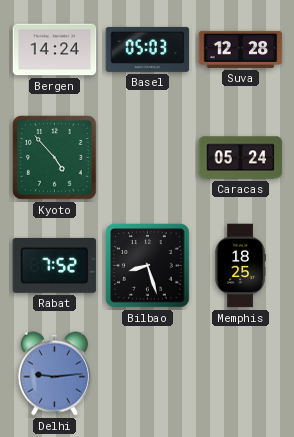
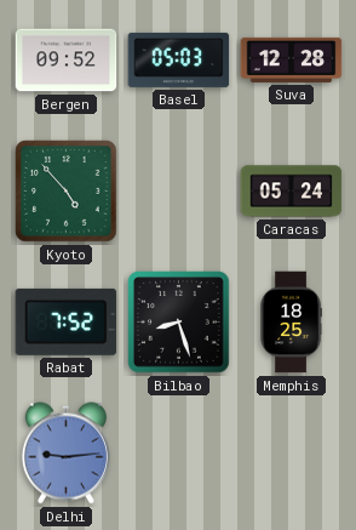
Bergen: 14:24 -> 09:52
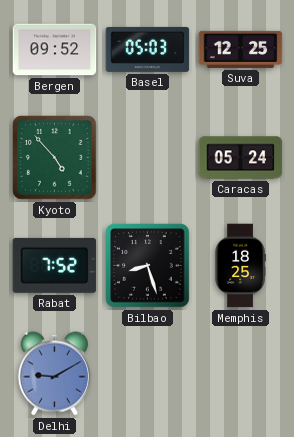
Suva: 12:28 -> 12:25
Delhi: 9:14 -> 9:10
